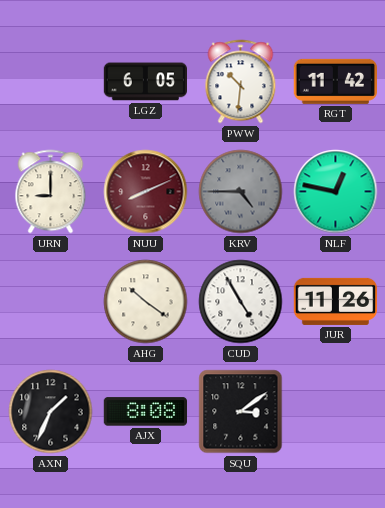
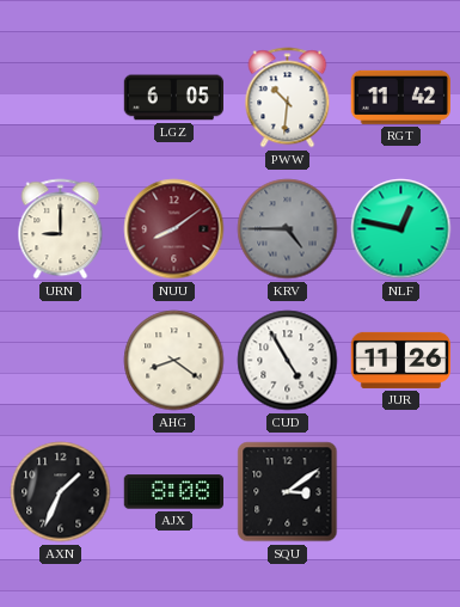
NUU: 8:11 -> 8:09
AHG: 10:21 -> 8:21
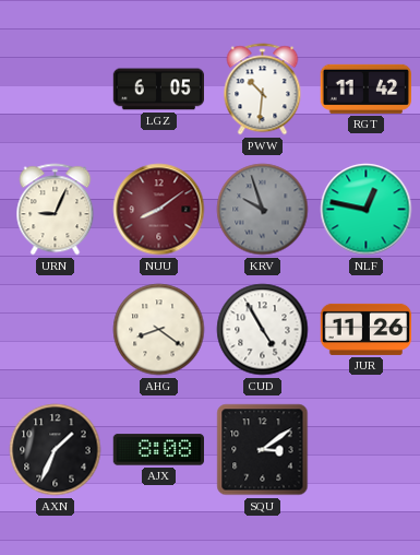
URN: 9:00 -> 9:04
KRV: 4:45 -> 9:57
